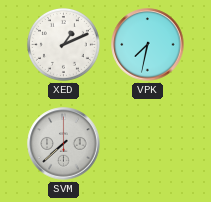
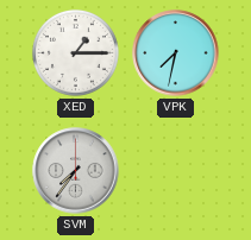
XED: 1:11 -> 1:15
SVM: 7:38 -> 7:36
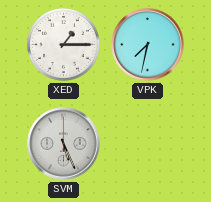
SVM: 7:36 -> 5:26
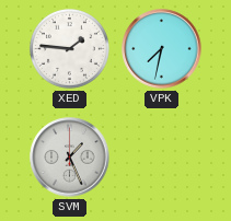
XED: 1:15 -> 1:46
SVM: 5:26 -> 1:26
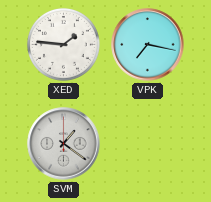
VPK: 7:32 -> 7:17
SVM: 1:26 -> 1:21
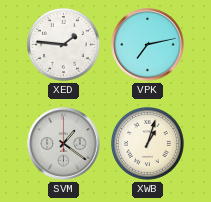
VPK: 7:17 -> 7:13
XWB: none -> 1:03
